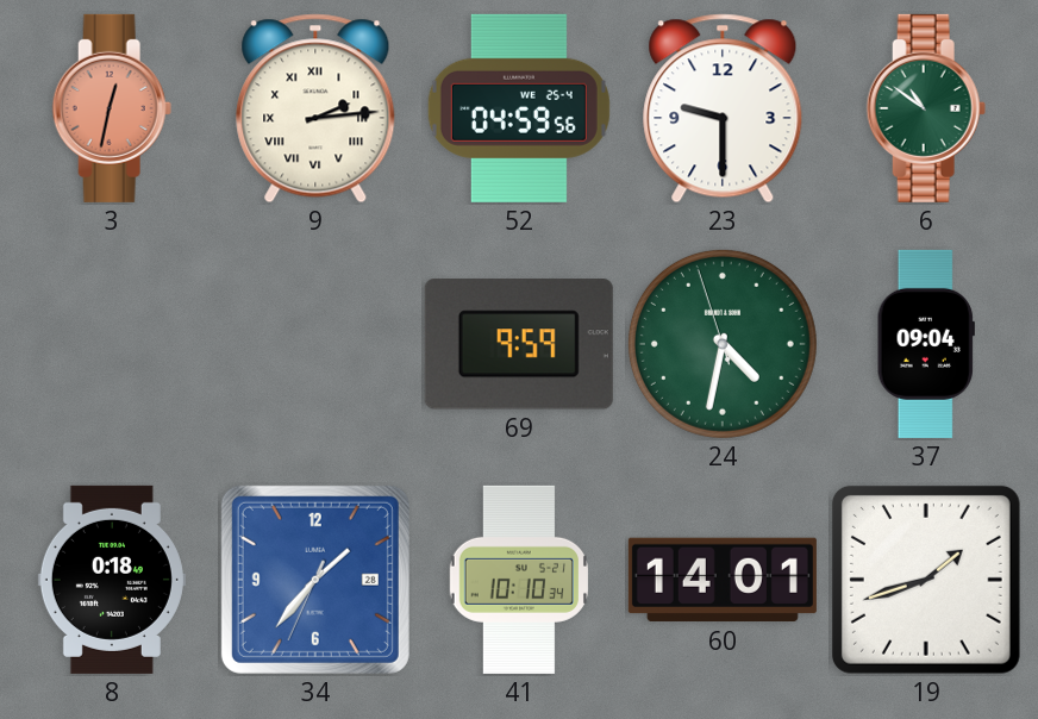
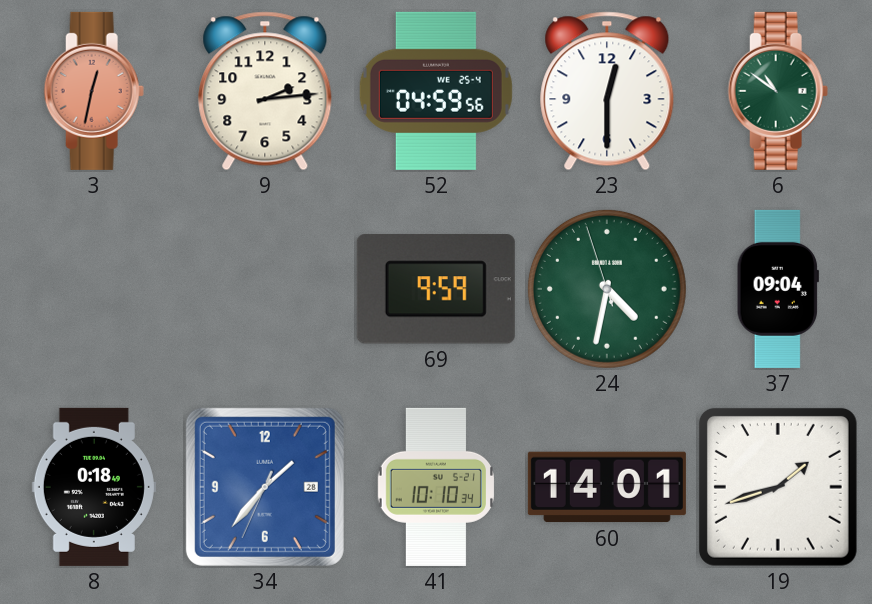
9 numerals: Roman -> Arabic
23: 9:30 -> 12:30
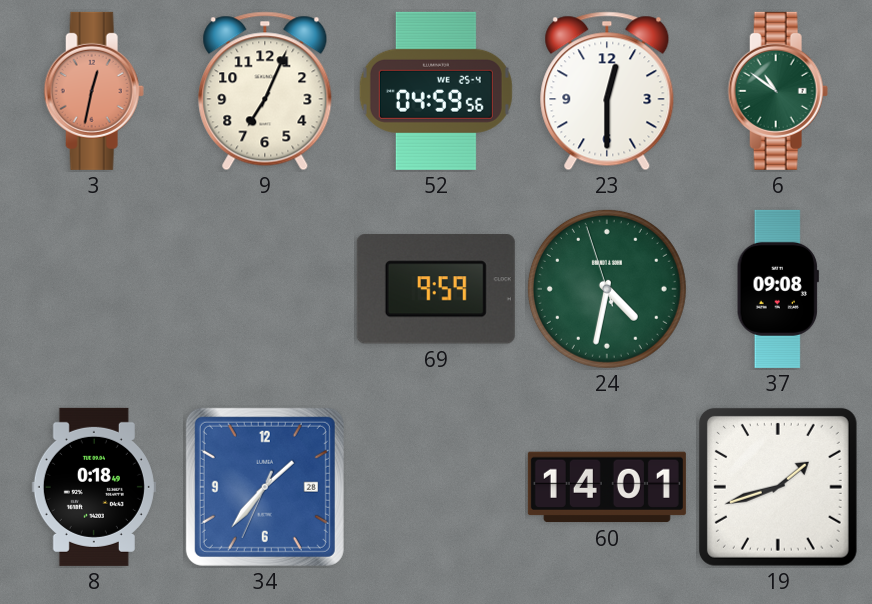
9: 2:14 -> 7:04
37: 09:04 -> 09:08
41: 10:10 -> none
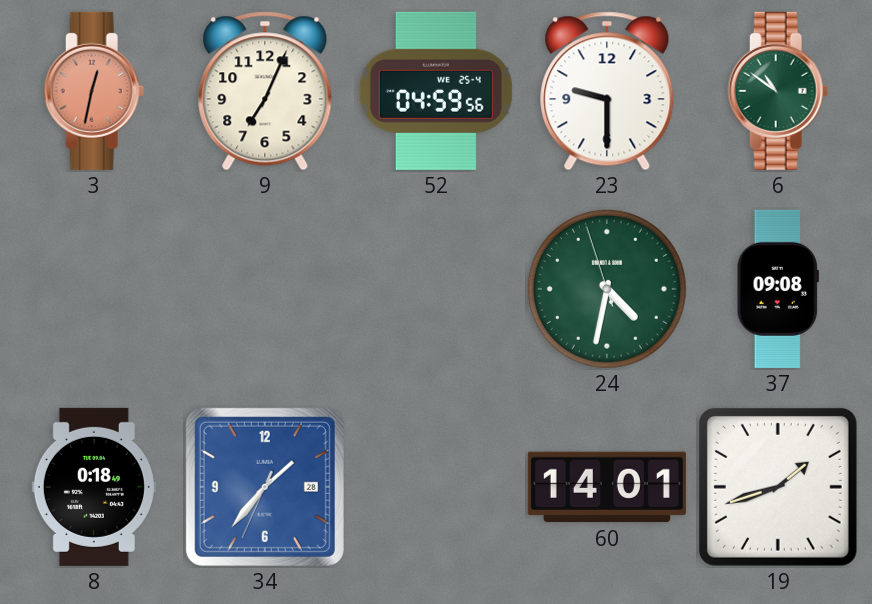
23: 12:30 -> 9:30
69: 9:59 -> none
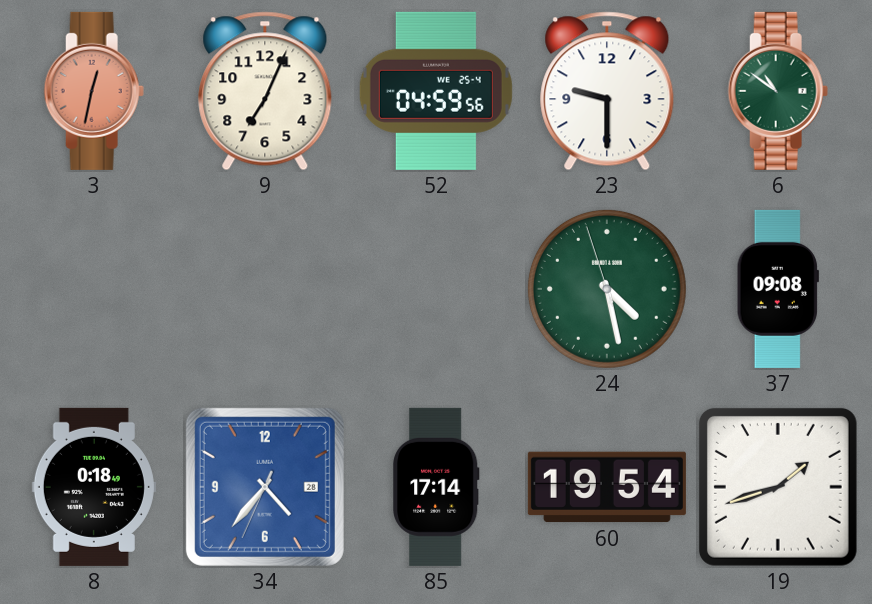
24: 4:31 -> 4:27
34: 1:36 -> 4:36
85: none -> 17:14
60: 14:01 -> 19:54
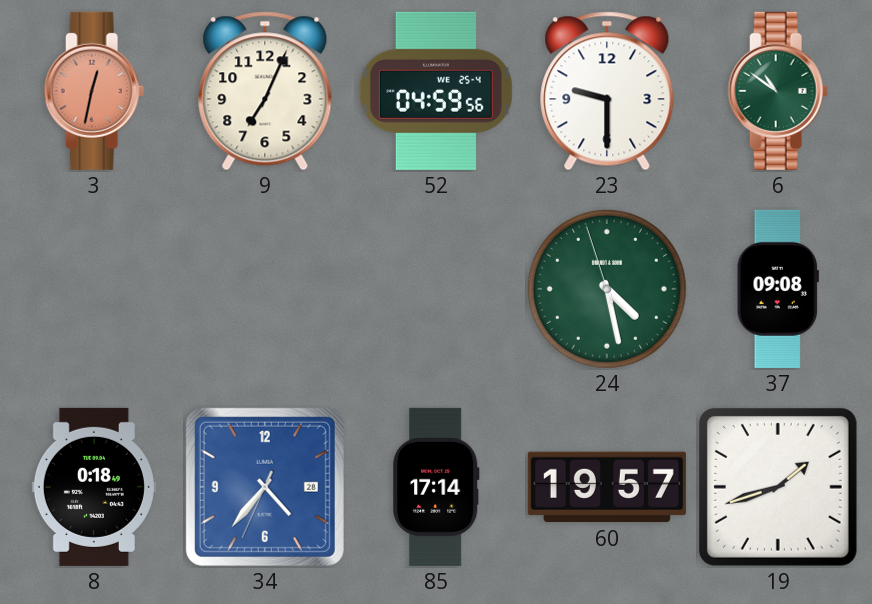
60: 19:54 -> 19:57
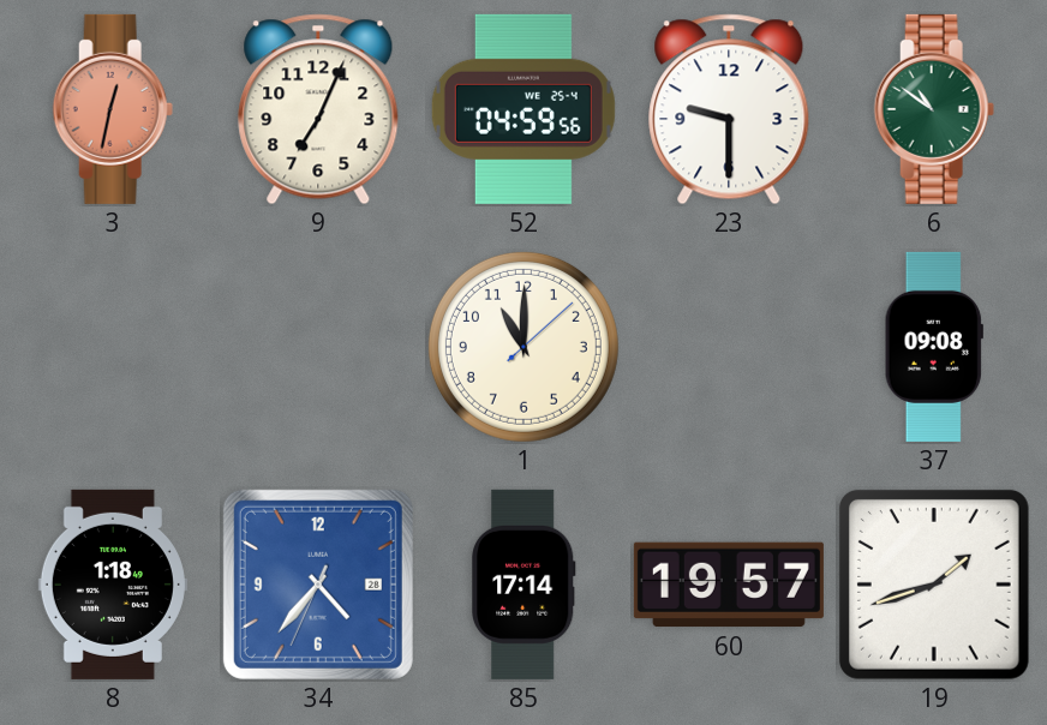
1: none -> 11:00
24: 4:27 -> none
8: 0:18 -> 1:18
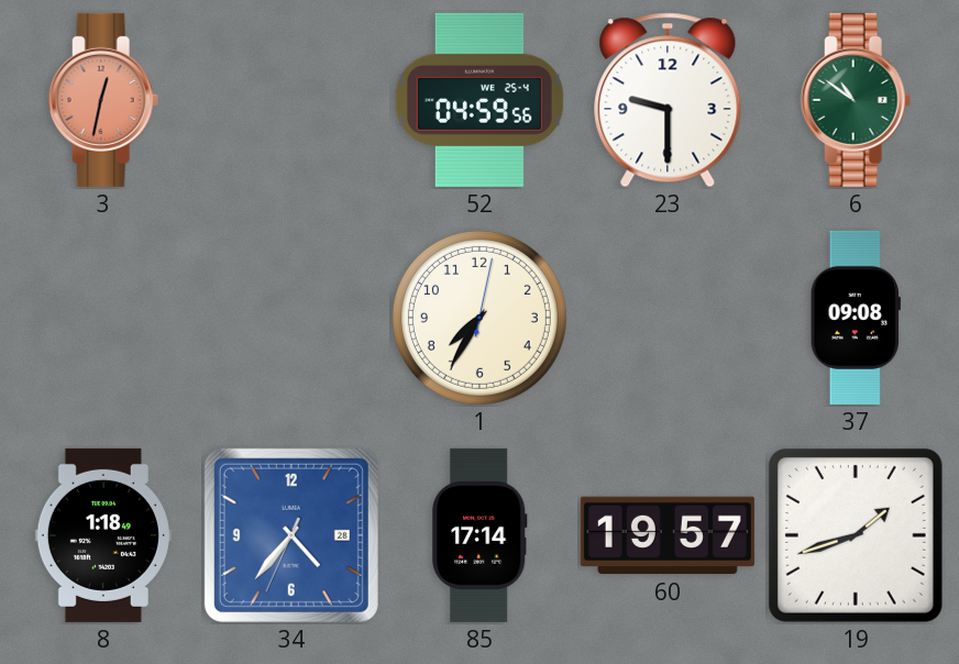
9: 7:04 -> none
1: 11:00 -> 7:35
